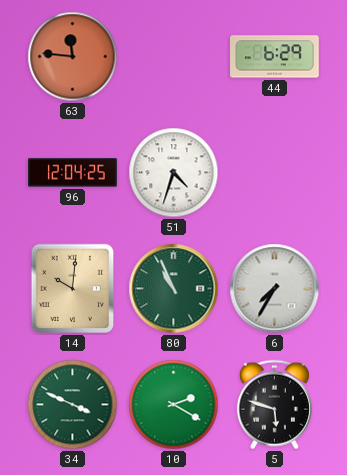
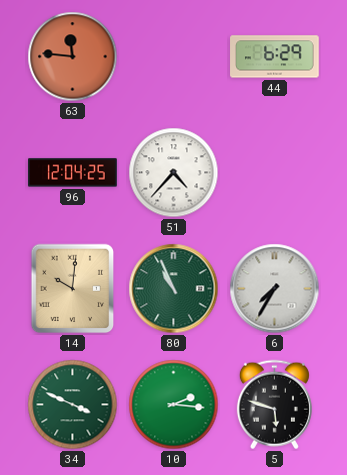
51: 4:33 -> 4:37
10: 2:20 -> 2:16
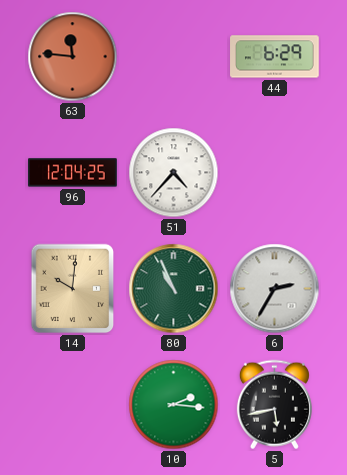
6: 7:35 -> 2:35
34: 3:49 -> none
5: 5:48 -> 5:43
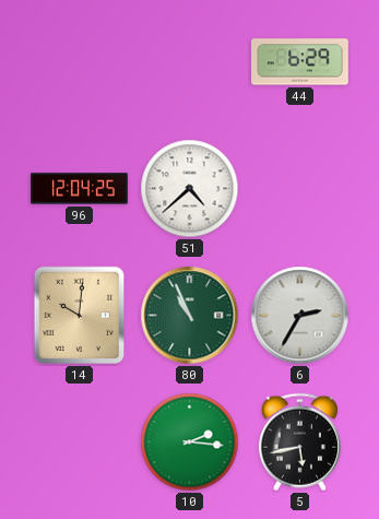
63: 11:46 -> none
51: 4:37 -> 4:38
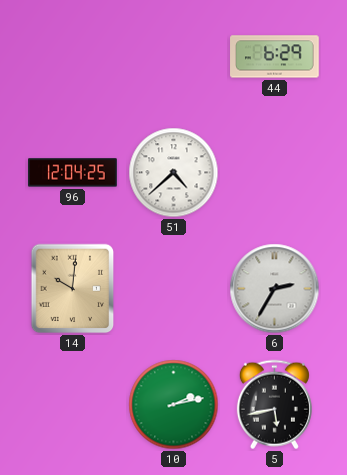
80: 10:56 -> none
10: 2:16 -> 2:13
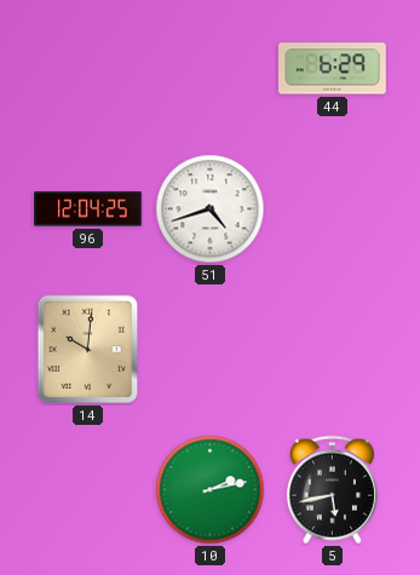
51: 4:38 -> 4:42
6: 2:35 -> none
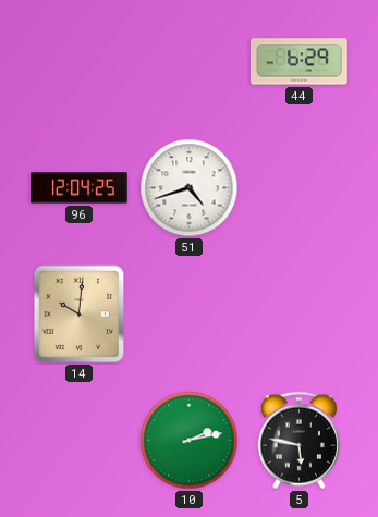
5: 5:43 -> 5:47
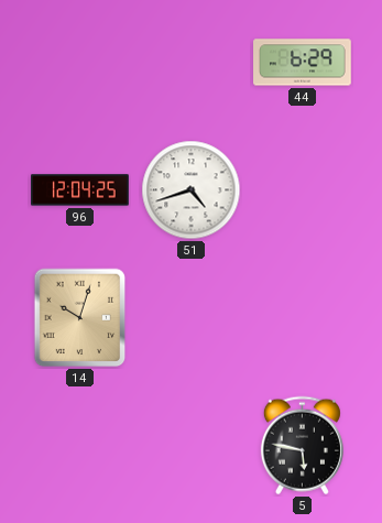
14: 10:01 -> 10:03
10: 2:13 -> none
